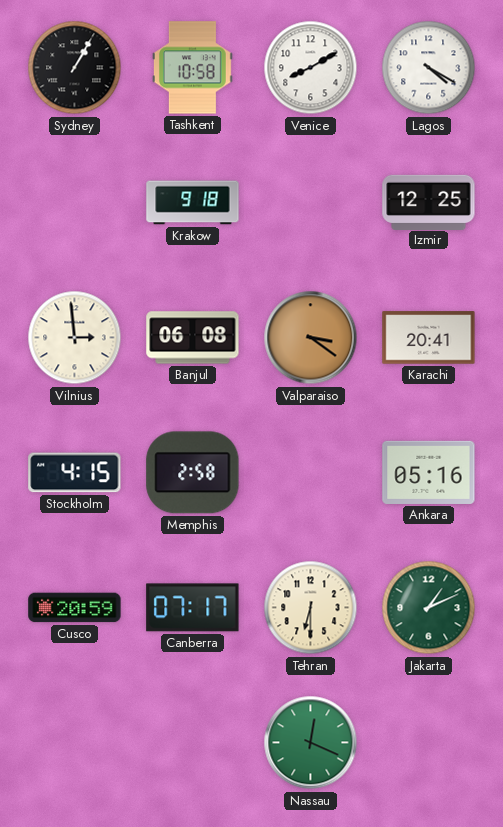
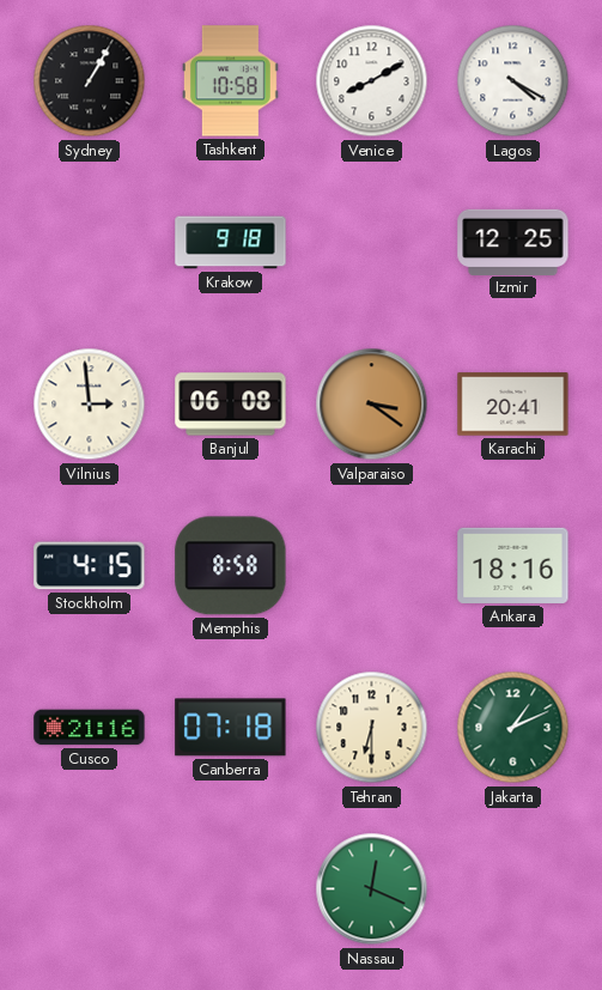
Memphis: 2:58 -> 8:58
Ankara: 05:16 -> 18:16
Cusco: 20:59 -> 21:16
Canberra: 07:17 -> 07:18
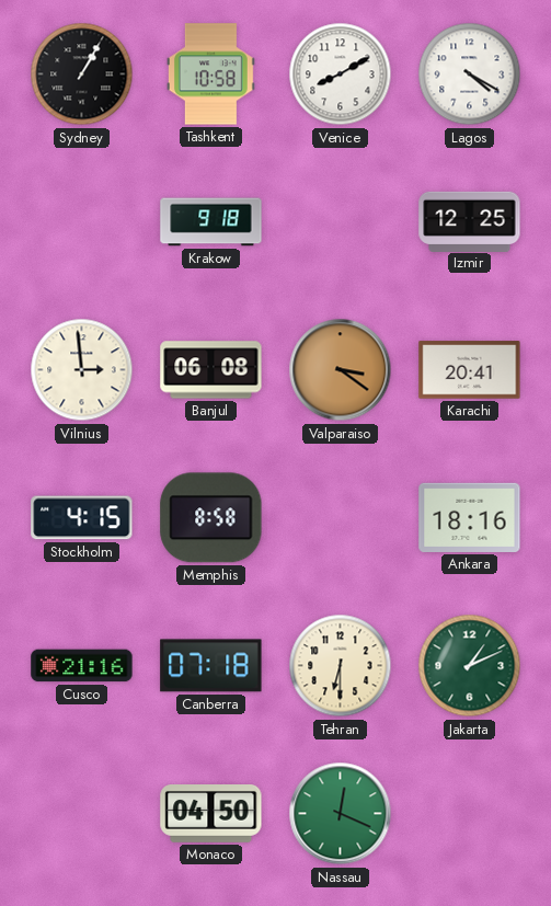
Monaco: none -> 04:50
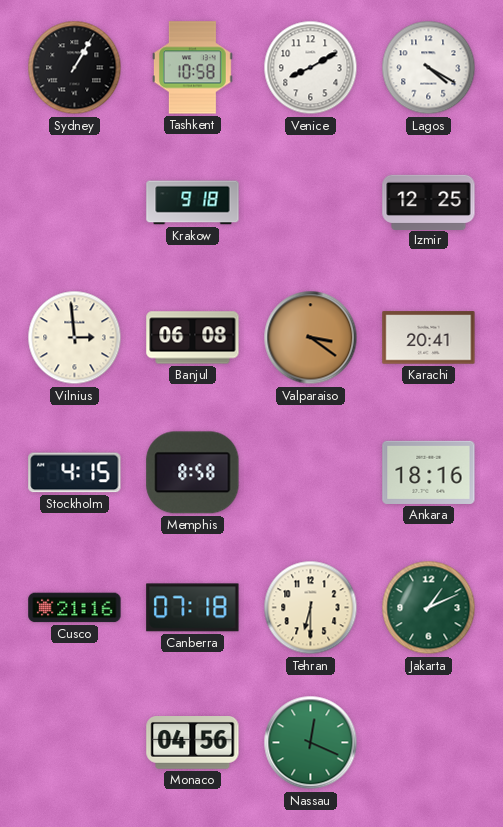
Monaco: 04:50 -> 04:56
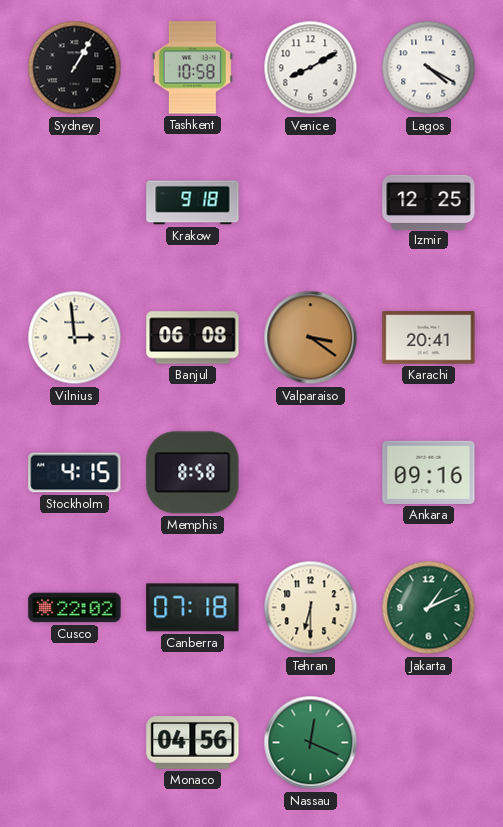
Ankara: 18:16 -> 09:16
Cusco: 21:16 -> 22:02
